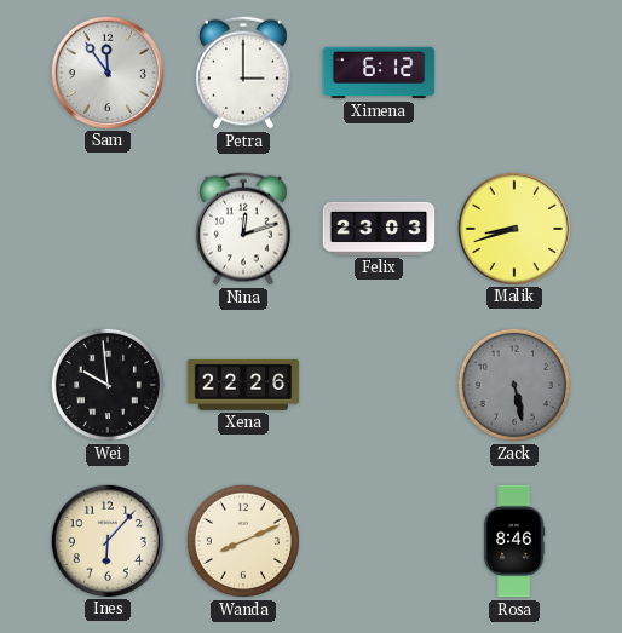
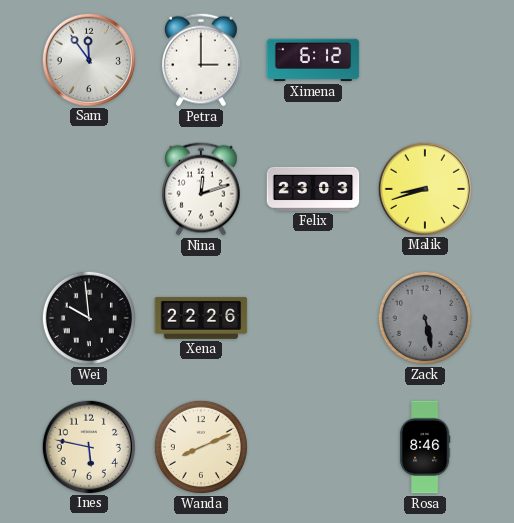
Ines: 6:07 -> 5:47
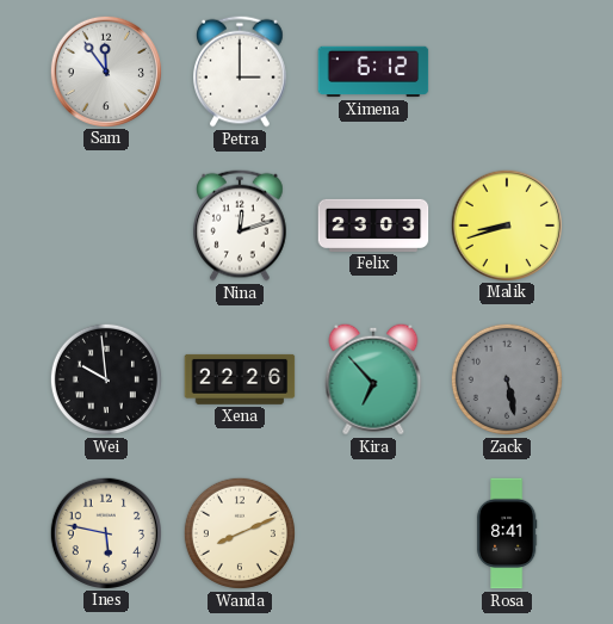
Kira: none -> 6:53
Rosa: 8:46 -> 8:41
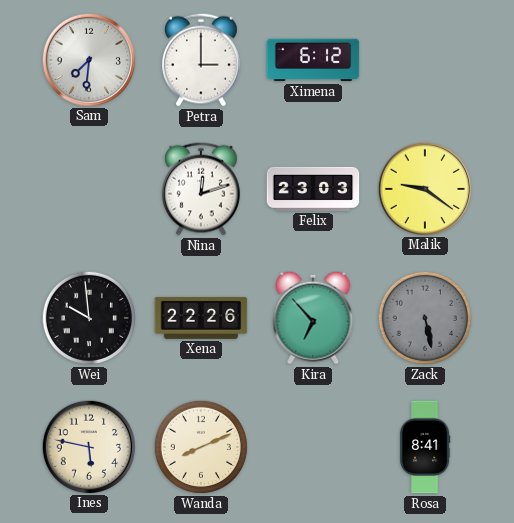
Sam: 11:54 -> 7:31
Malik: 8:42 -> 9:21
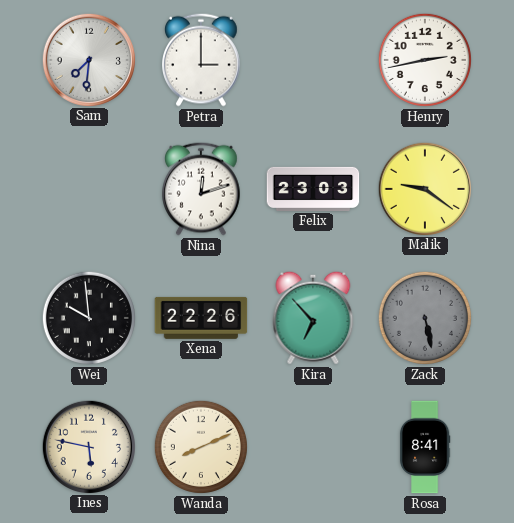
Ximena: 6:12 -> none
Henry: none -> 2:43
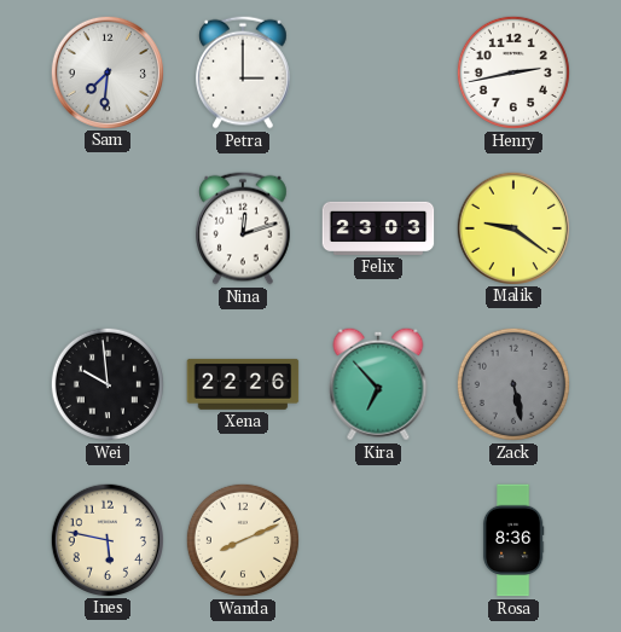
Rosa: 8:41 -> 8:36
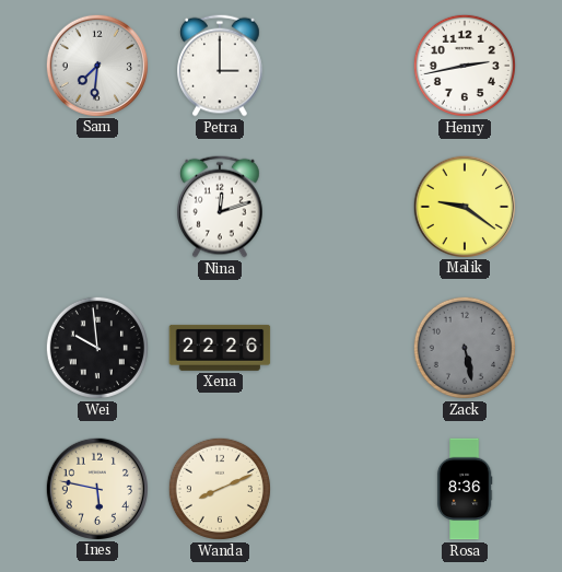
Felix: 23:03 -> none
Kira: 6:53 -> none
